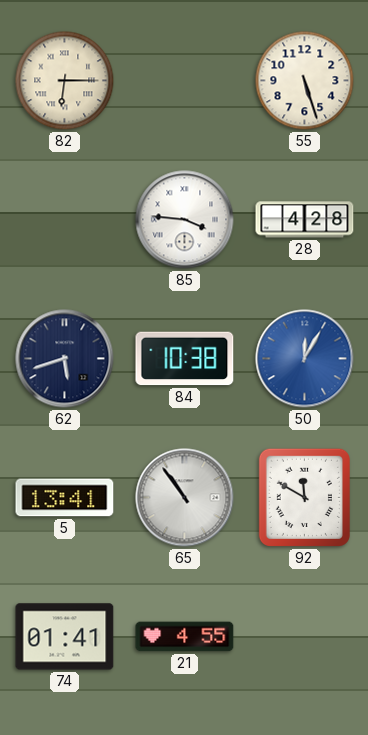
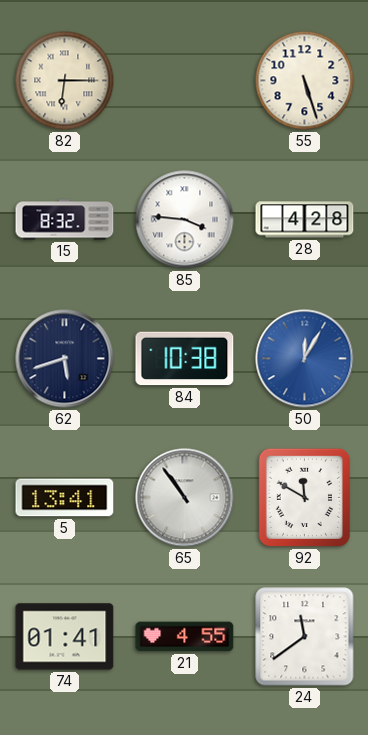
15: none -> 8:32
24: none -> 11:39
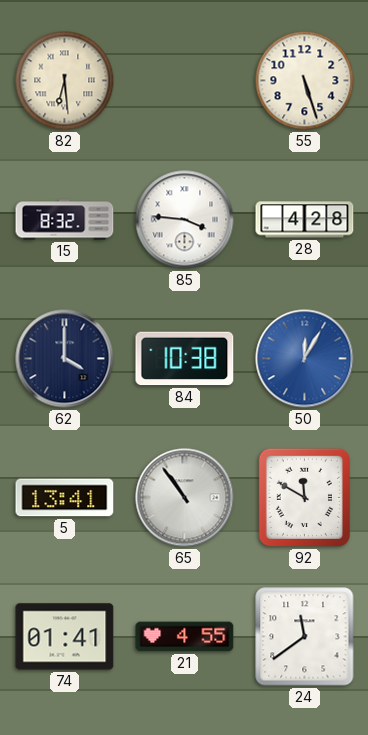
82: 6:15 -> 6:29
62: 5:42 -> 4:00
